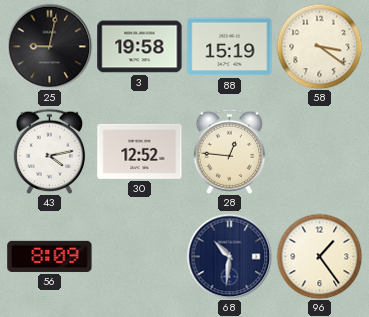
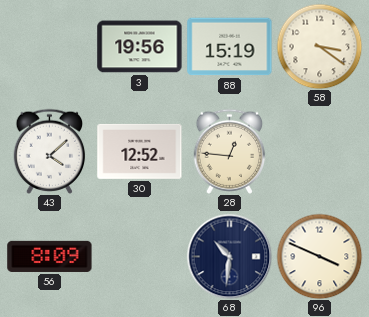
25: 9:02 -> none
3: 19:58 -> 19:56
43: 4:13 -> 4:08
96: 1:24 -> 3:49
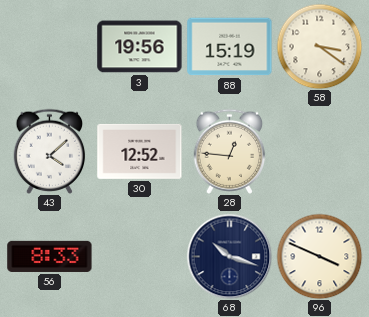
56: 8:09 -> 8:33
68: 10:31 -> 10:18
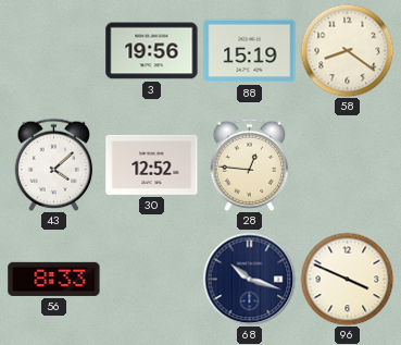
58: 3:21 -> 8:21
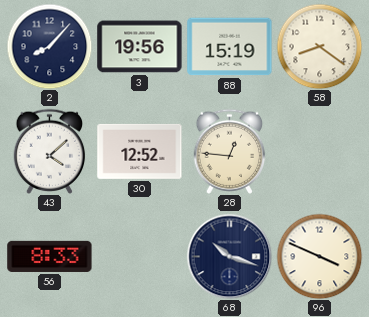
2: none -> 8:07
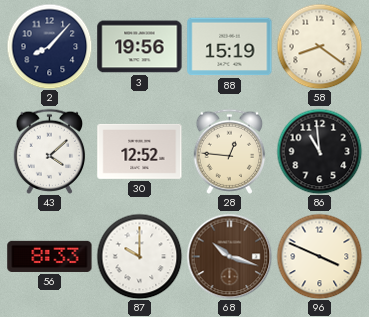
86: none -> 10:59
87: none -> 10:00
68 dial: navy -> brown
